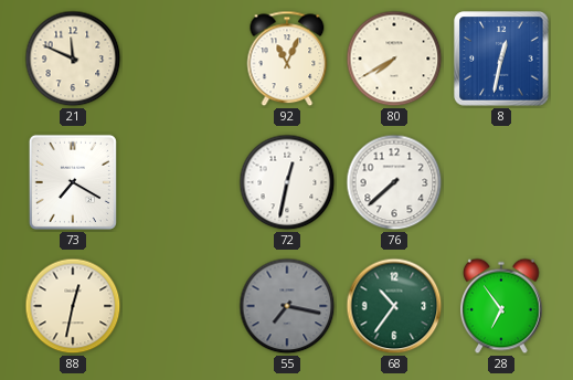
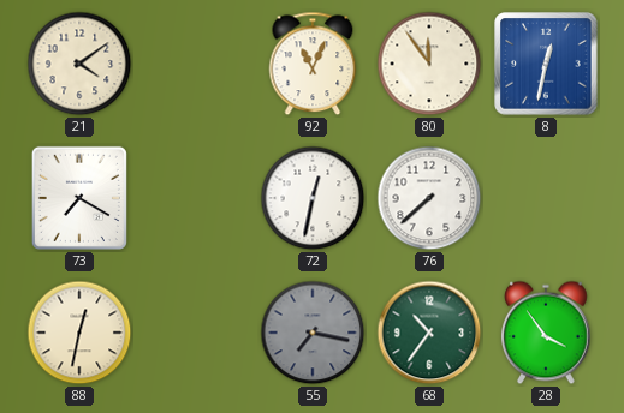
21: 11:49 -> 4:09
80: 7:40 -> 11:54
28: 6:54 -> 3:54
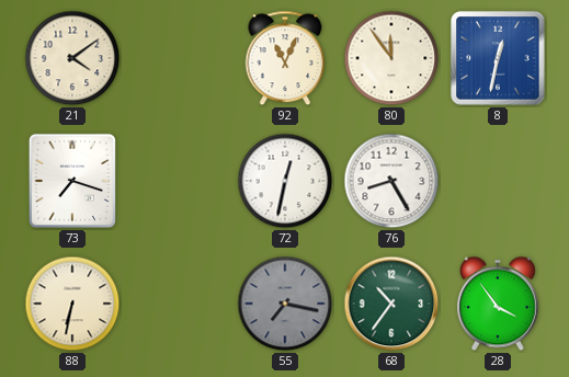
73: 7:20 -> 7:18
76: 7:38 -> 8:25
88: 12:32 -> 6:32
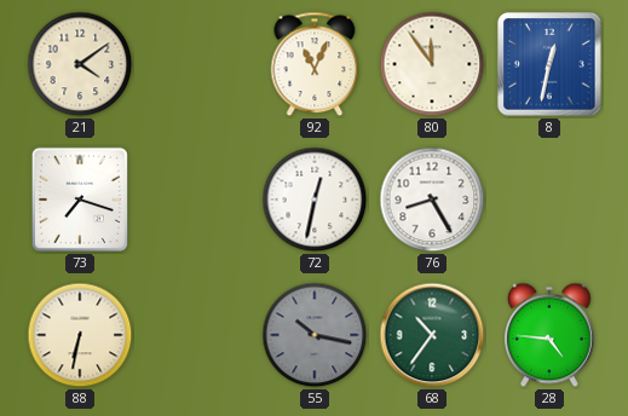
55: 7:17 -> 10:17
28: 3:54 -> 4:46
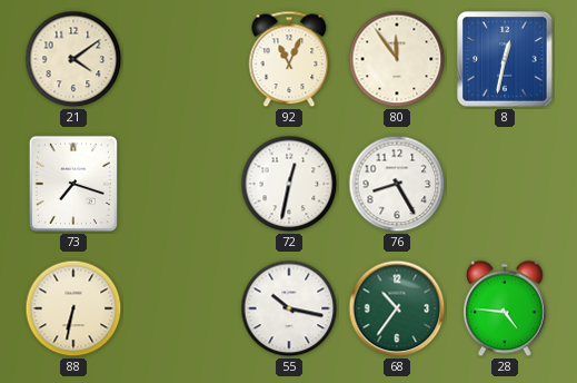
55 dial: grey -> white
